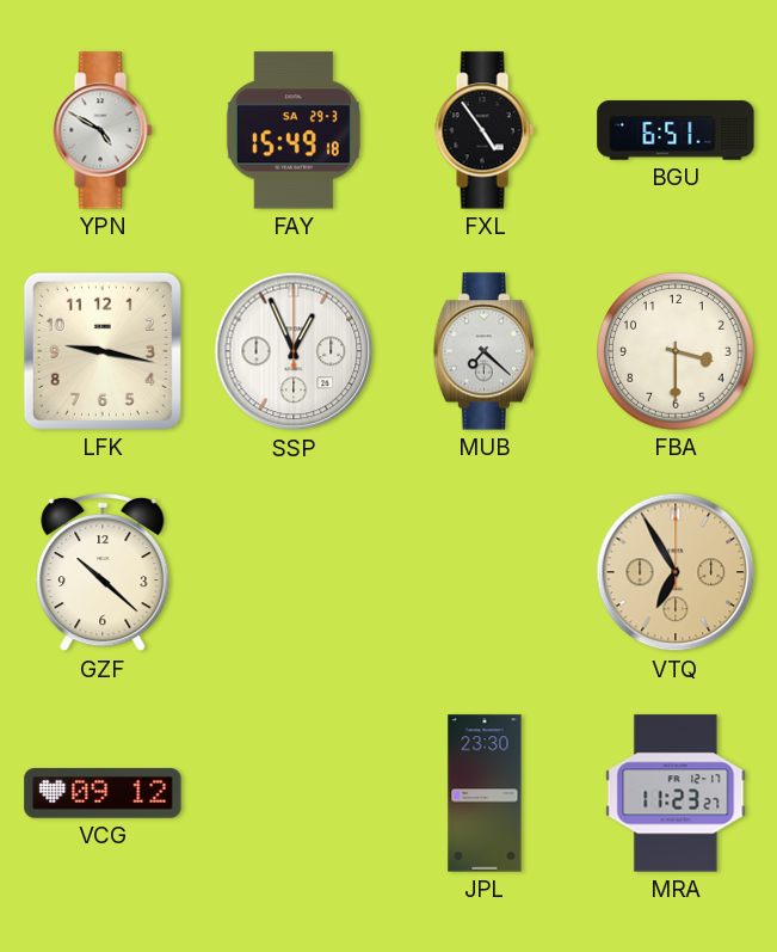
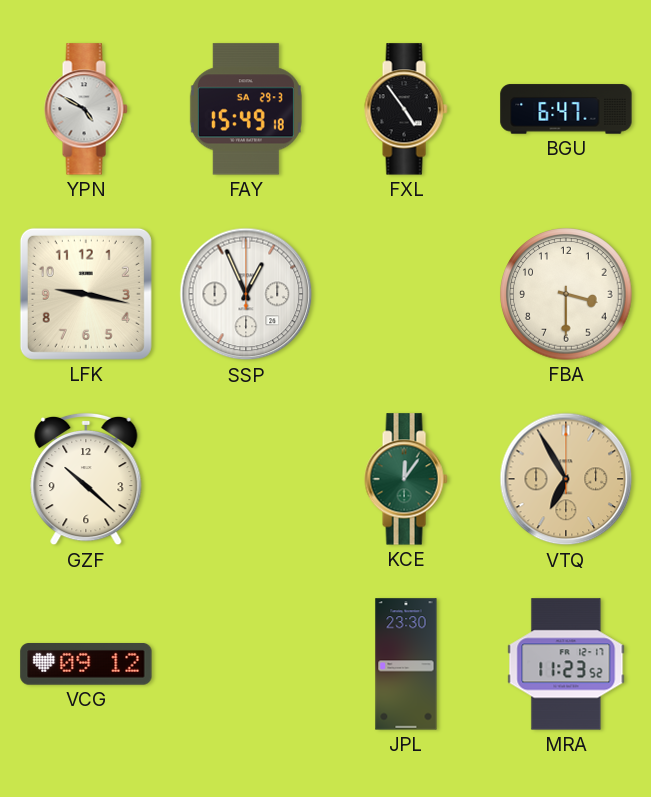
BGU: 6:51 -> 6:47
MUB: 7:22 -> none
KCE: none -> 12:06
MRA: 11:23:27 -> 11:23:52
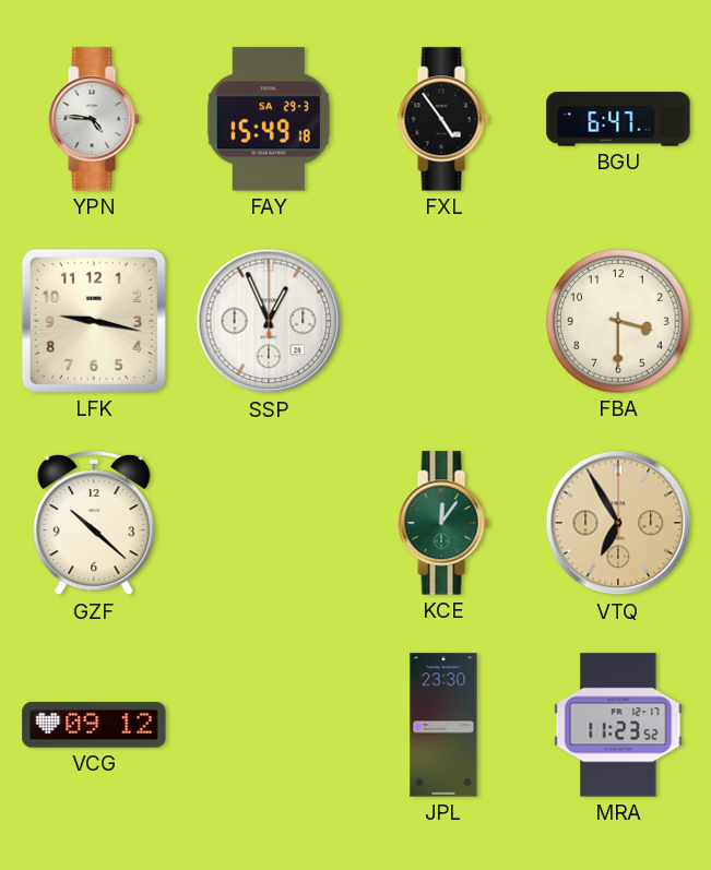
YPN: 4:50 -> 4:46
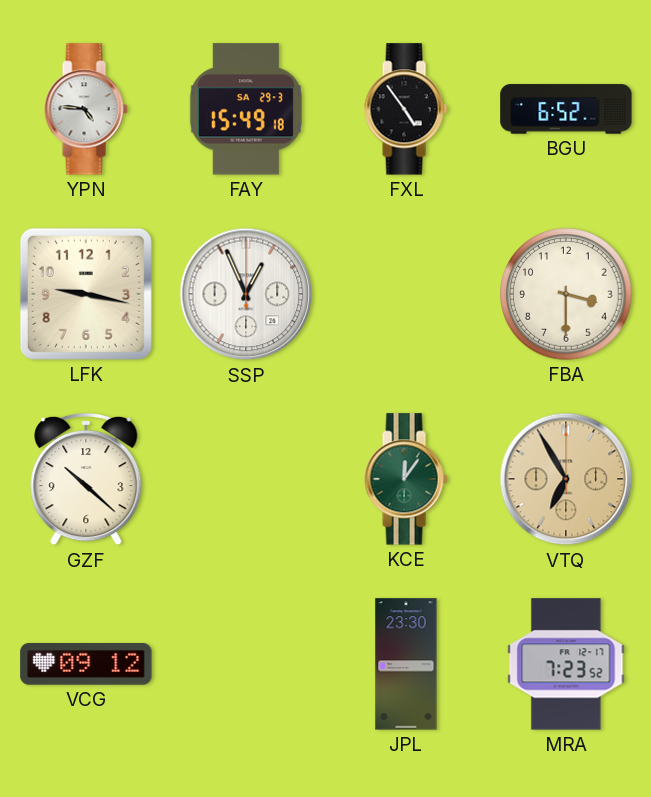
BGU: 6:47 -> 6:52
MRA: 11:23 -> 7:23
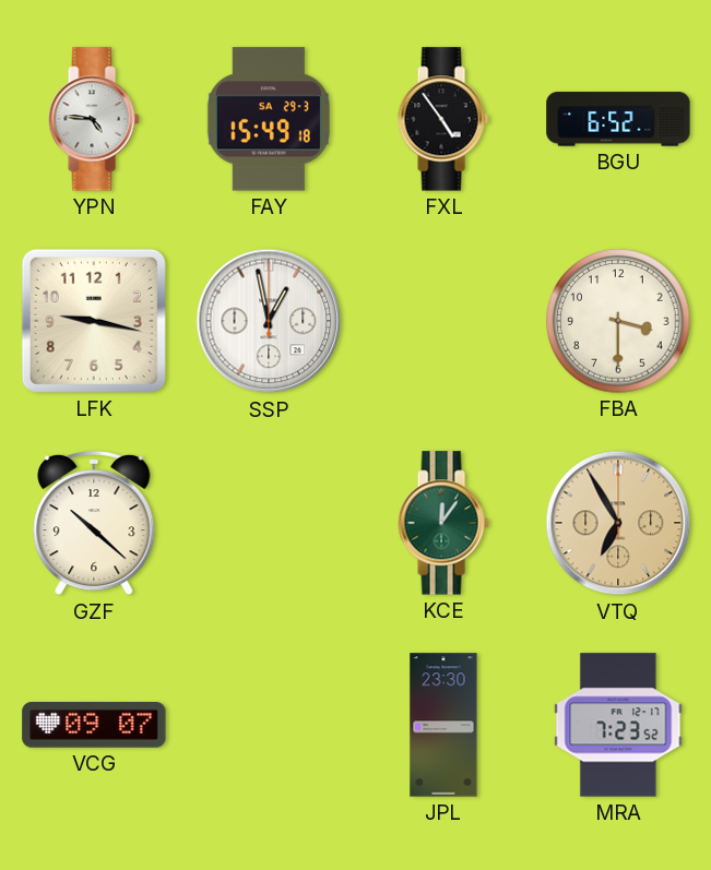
SSP: 12:56 -> 12:58
VCG: 09:12 -> 09:07
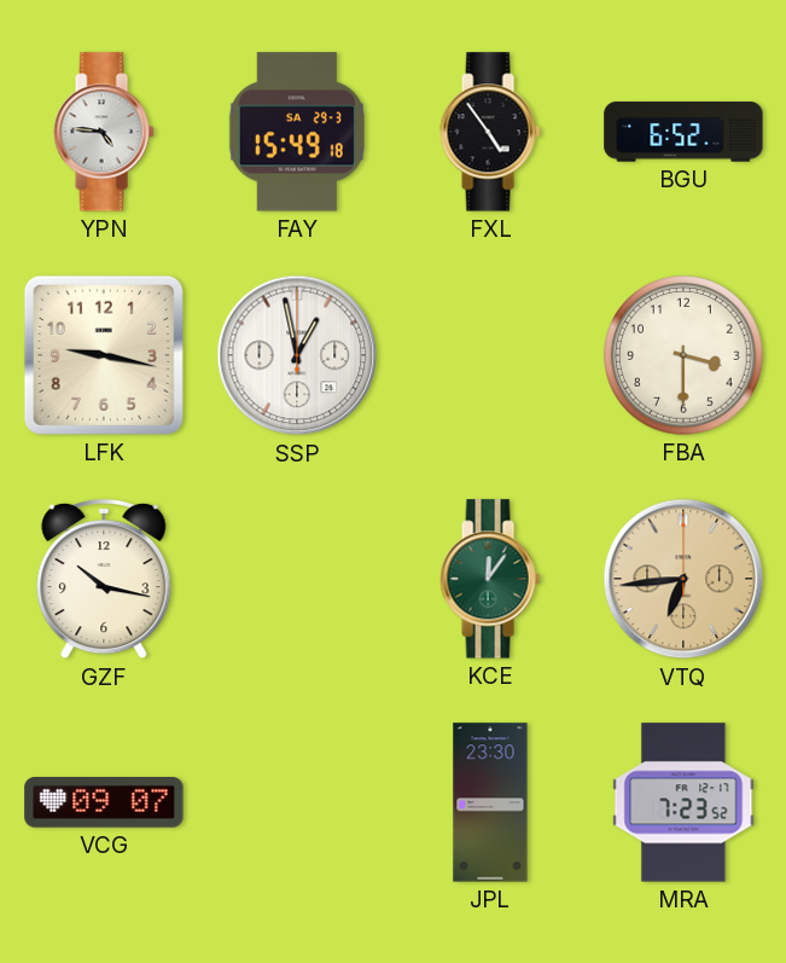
GZF: 10:22 -> 10:17
VTQ: 6:55 -> 6:44
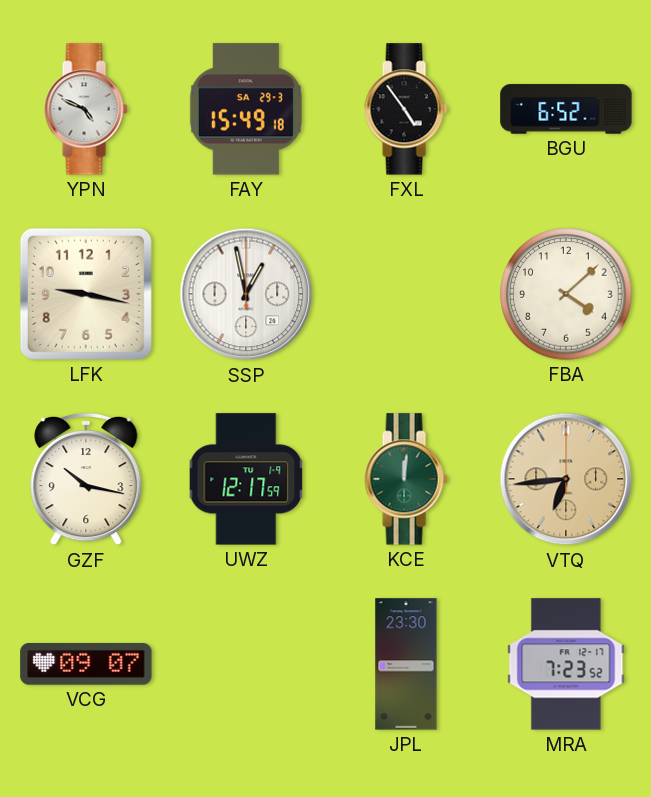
YPN: 4:46 -> 4:49
FBA: 3:30 -> 4:08
UWZ: none -> 12:17
KCE: 12:06 -> 12:01
